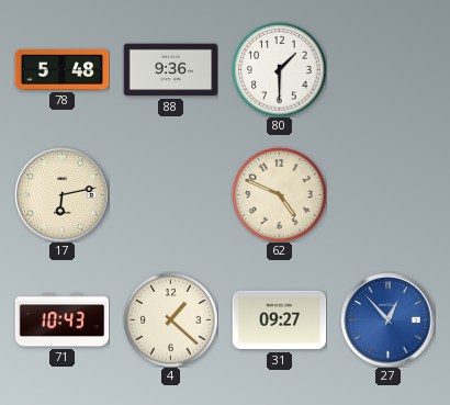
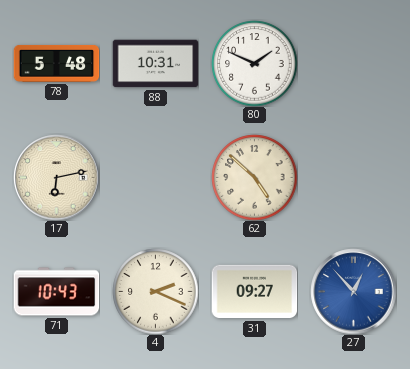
88: 9:36 -> 10:31
80: 1:30 -> 1:49
62: 4:49 -> 4:52
4: 1:22 -> 2:19
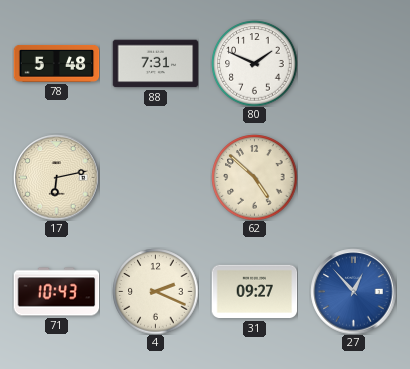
88: 10:31 -> 7:31
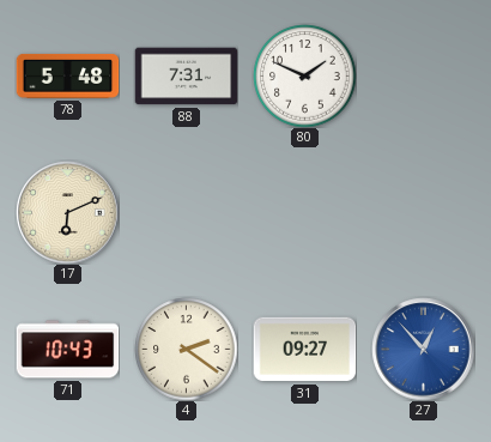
17: 6:13 -> 6:11
62: 4:52 -> none
4: 2:19 -> 2:21
